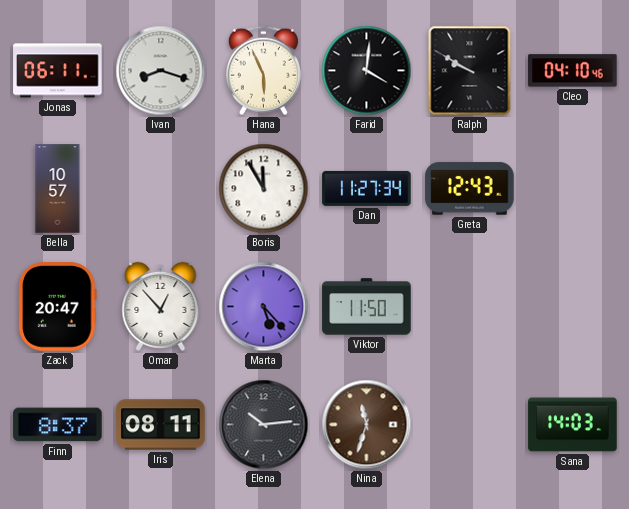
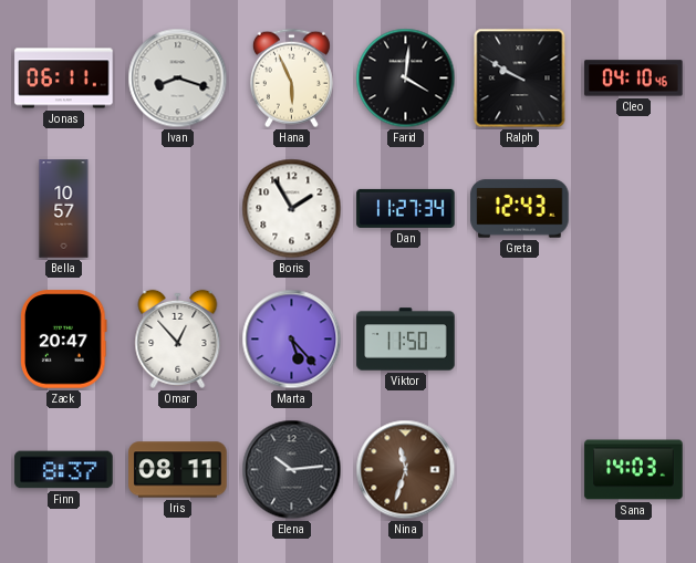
Boris: 11:55 -> 1:55
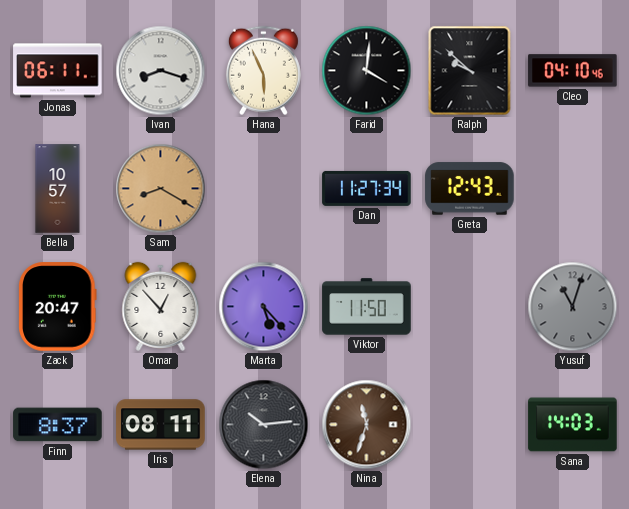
Ralph: 9:50 -> 9:52
Sam: none -> 8:20
Boris: 1:55 -> none
Yusuf: none -> 11:03
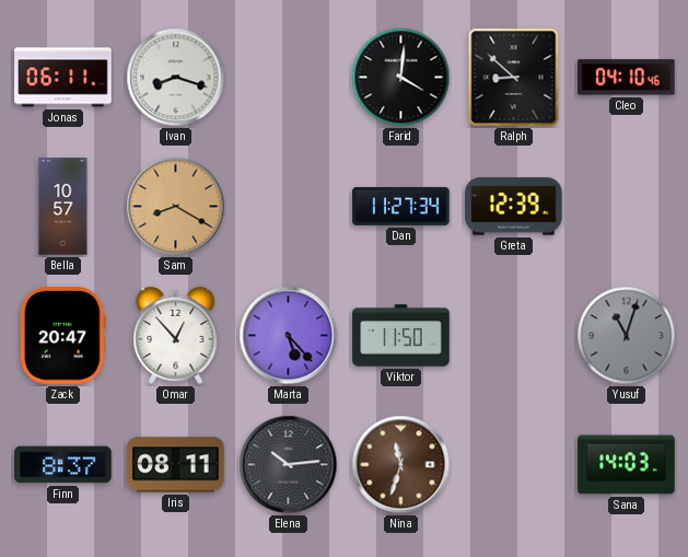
Hana: 5:56 -> none
Ralph: 9:52 -> 8:52
Greta: 12:43 -> 12:39
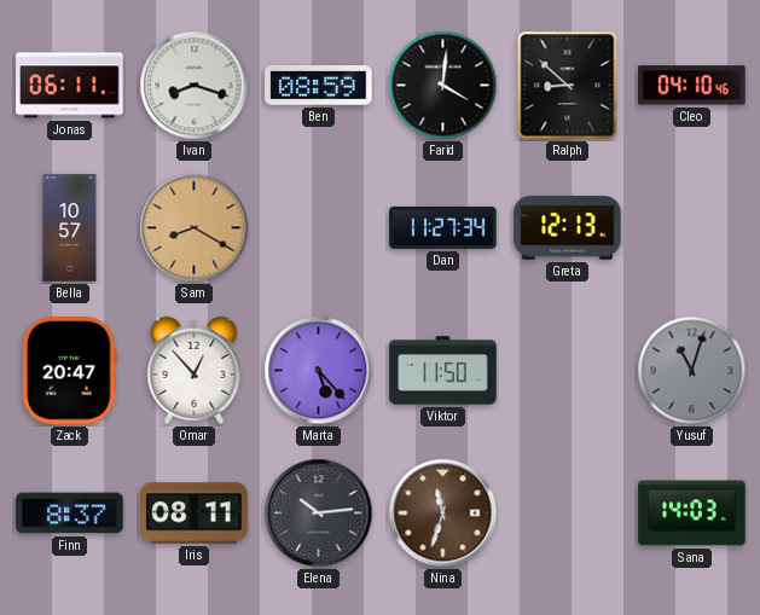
Ben: none -> 08:59
Greta: 12:39 -> 12:13
